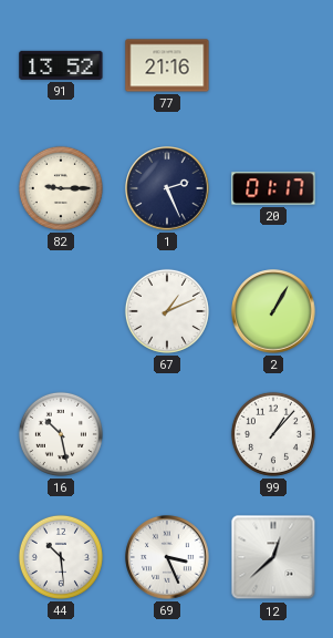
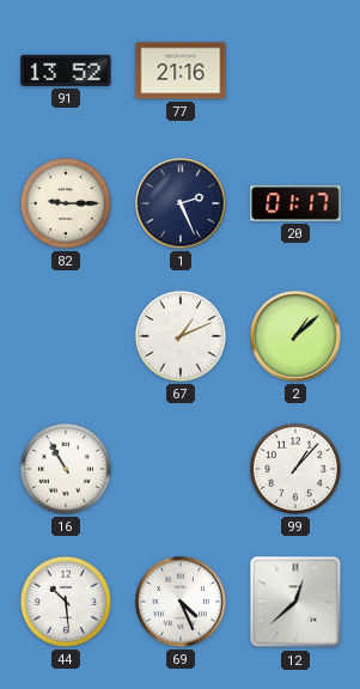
2: 1:05 -> 1:08
16: 10:28 -> 10:55
69: 3:26 -> 4:26
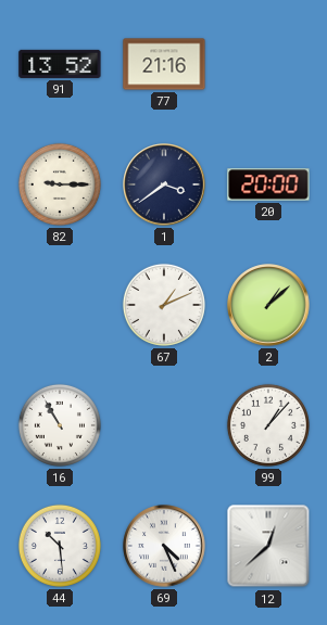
1: 2:26 -> 3:39
20: 01:17 -> 20:00
